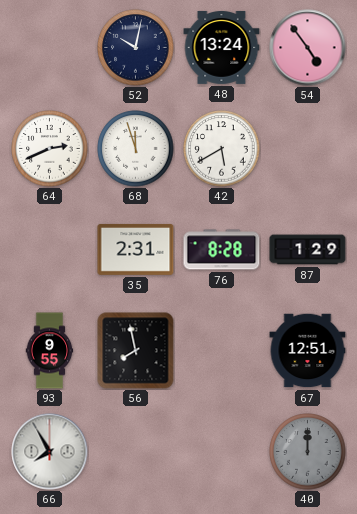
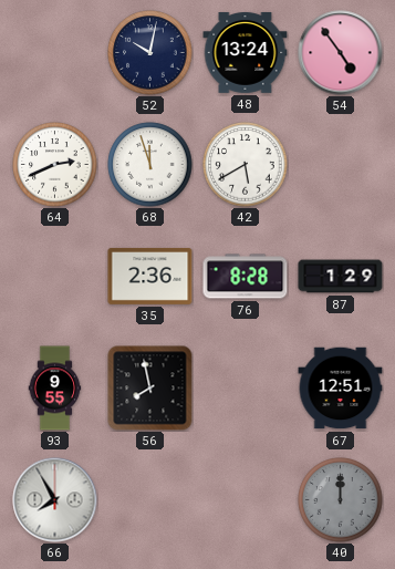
35: 2:31 -> 2:36
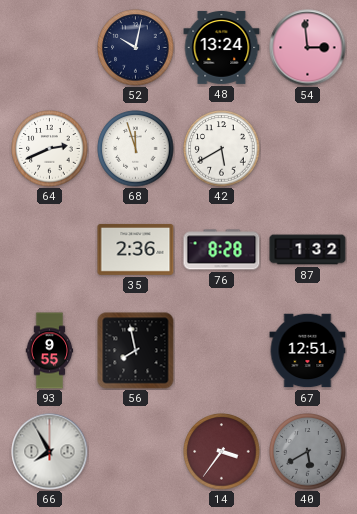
54: 4:54 -> 2:59
87: 1:29 -> 1:32
14: none -> 3:36
40: 12:00 -> 5:40
